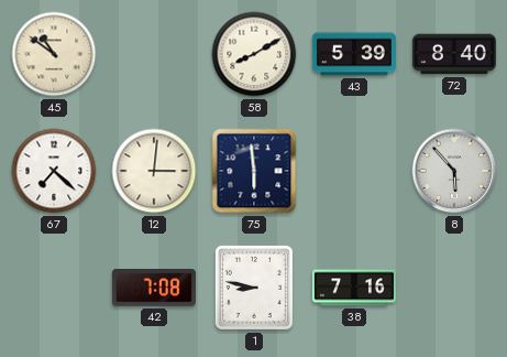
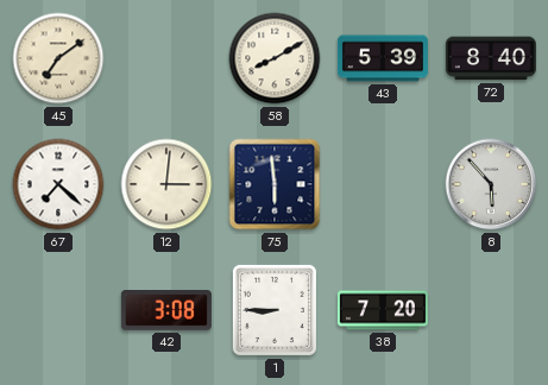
45: 10:51 -> 7:09
42: 7:08 -> 3:08
1: 8:47 -> 8:45
38: 7:16 -> 7:20
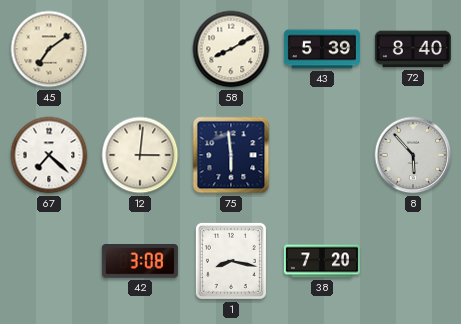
1: 8:45 -> 8:17
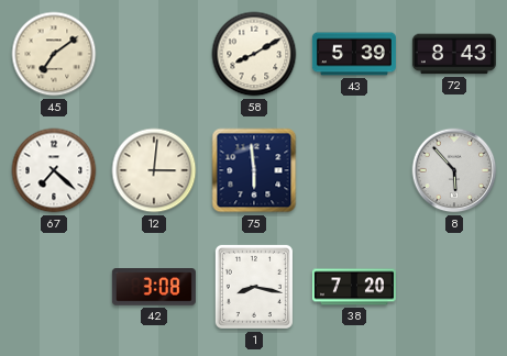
72: 8:40 -> 8:43
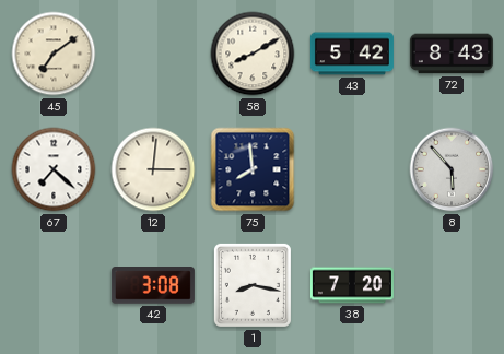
43: 5:39 -> 5:42
75: 5:59 -> 7:59
